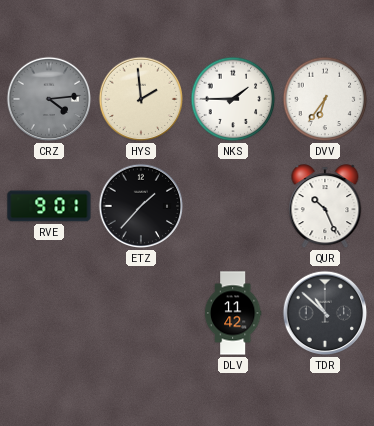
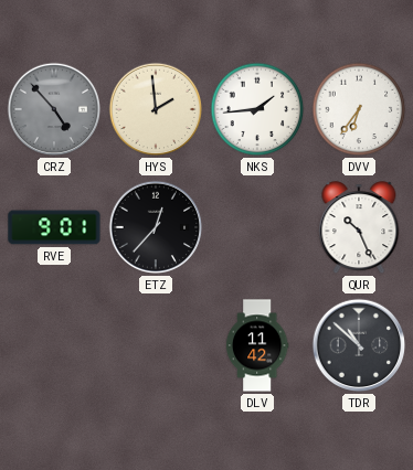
CRZ: 4:14 -> 4:53
NKS: 1:45 -> 1:44
ETZ: 1:37 -> 12:37
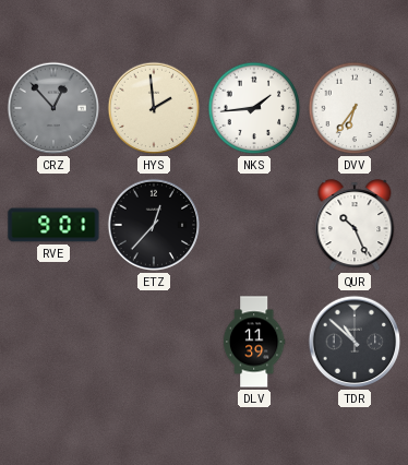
CRZ: 4:53 -> 12:53
DLV: 11:42 -> 11:39
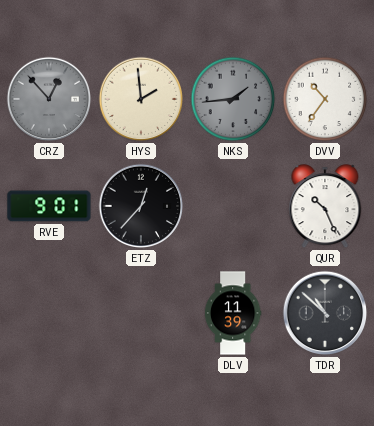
NKS dial: white -> grey
DVV: 6:36 -> 10:36
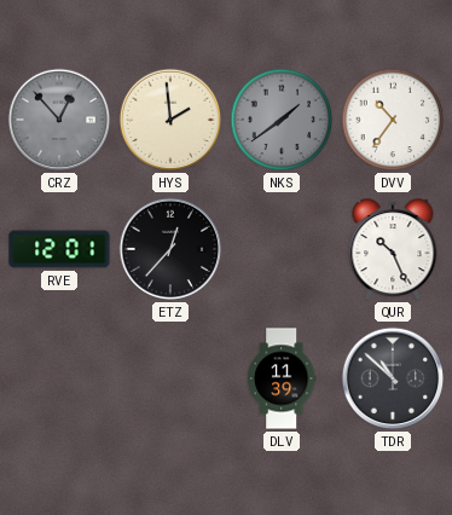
NKS: 1:44 -> 1:39
RVE: 9:01 -> 12:01
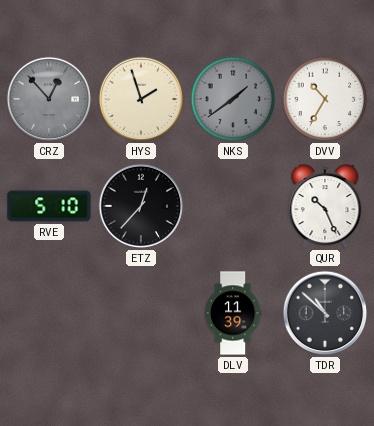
HYS: 1:59 -> 1:57
DVV: 10:36 -> 10:35
RVE: 12:01 -> 5:10
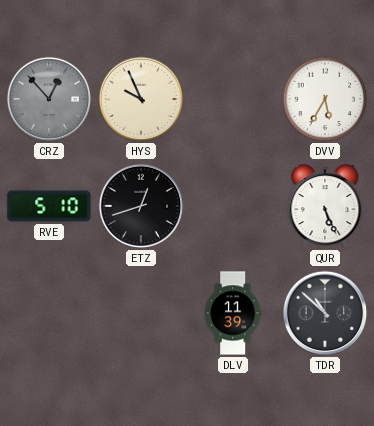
HYS: 1:57 -> 9:56
NKS: 1:39 -> none
DVV: 10:35 -> 5:35
ETZ: 12:37 -> 12:42
QUR: 10:26 -> 5:26
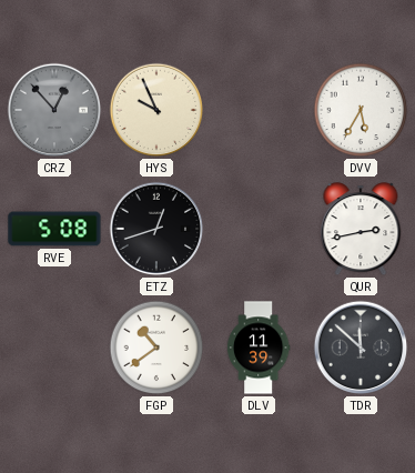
RVE: 5:10 -> 5:08
QUR: 5:26 -> 2:43
FGP: none -> 10:39
TDR: 10:52 -> 11:52
